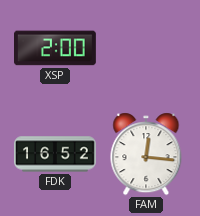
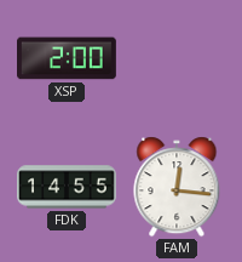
FDK: 16:52 -> 14:55
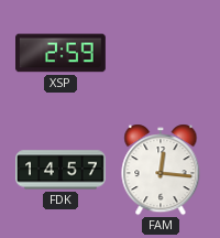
XSP: 2:00 -> 2:59
FDK: 14:55 -> 14:57
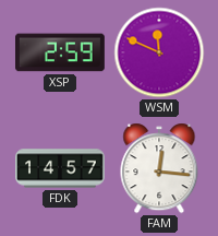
WSM: none -> 11:49
